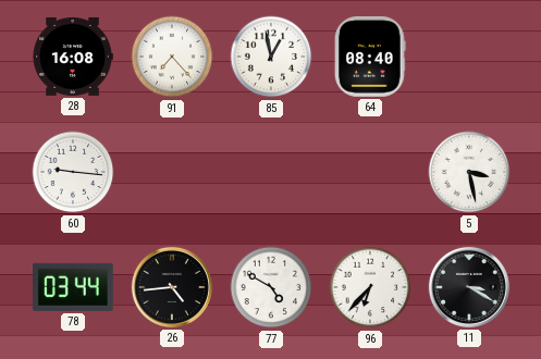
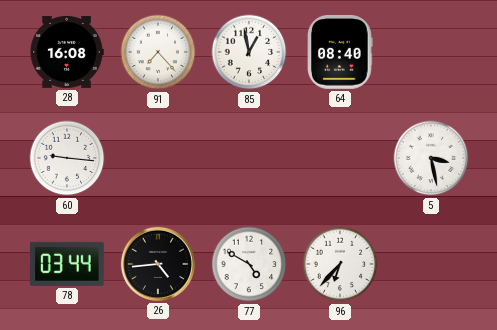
11: 3:20 -> none
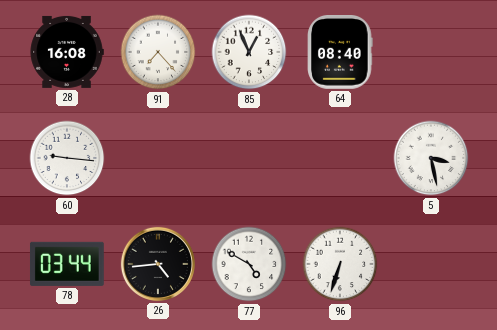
85: 12:58 -> 12:56
96: 6:37 -> 6:33
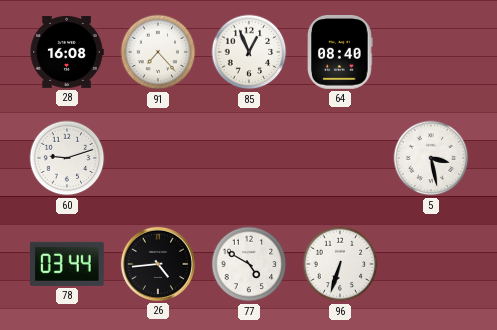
60: 9:16 -> 9:12
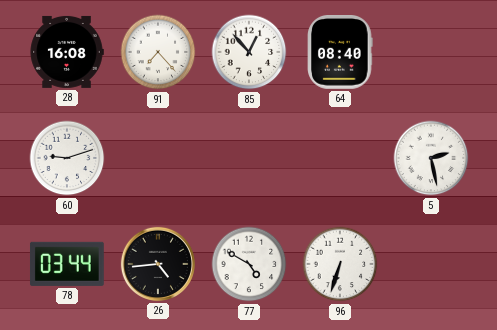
85: 12:56 -> 12:53
5: 3:28 -> 2:28
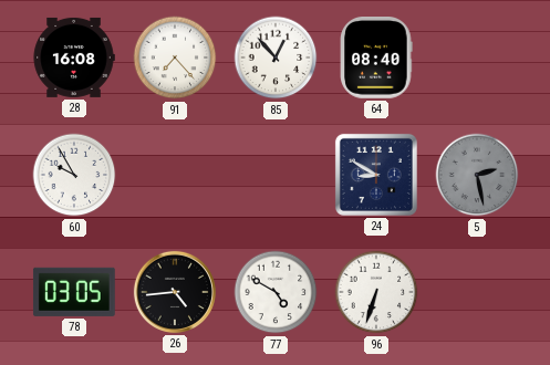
60: 9:12 -> 9:55
24: none -> 8:50
5 dial: white -> grey
78: 03:44 -> 03:05
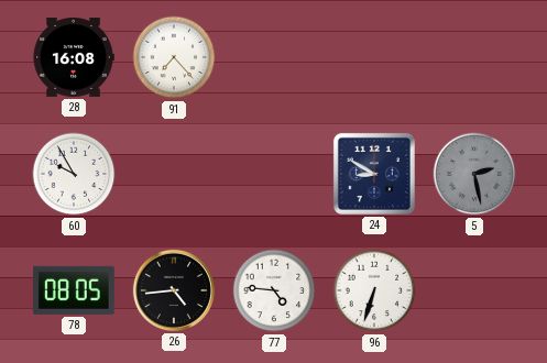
85: 12:53 -> none
64: 08:40 -> none
78: 03:05 -> 08:05
77: 4:50 -> 4:46
